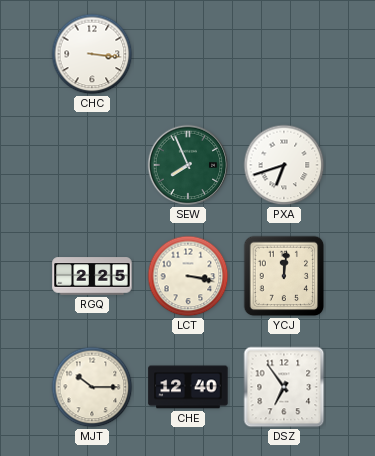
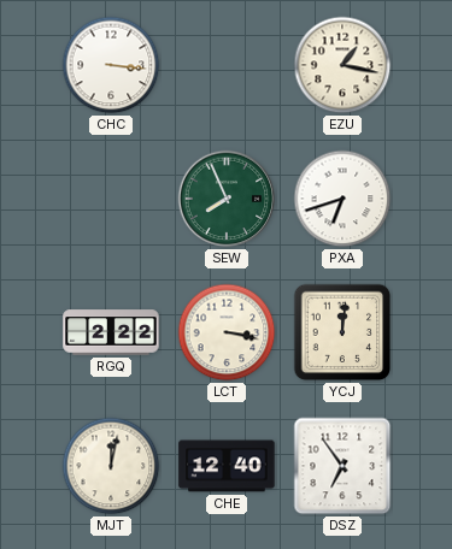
EZU: none -> 1:17
RGQ: 2:25 -> 2:22
MJT: 10:15 -> 12:02
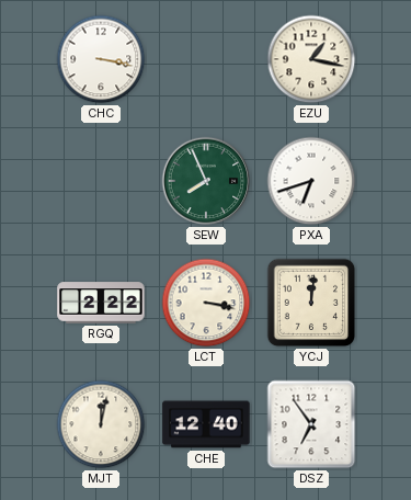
CHC: 3:16 -> 3:17
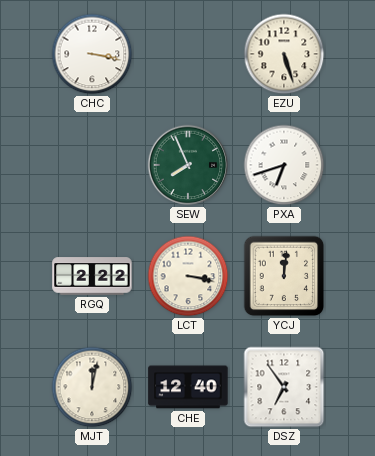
EZU: 1:17 -> 5:27
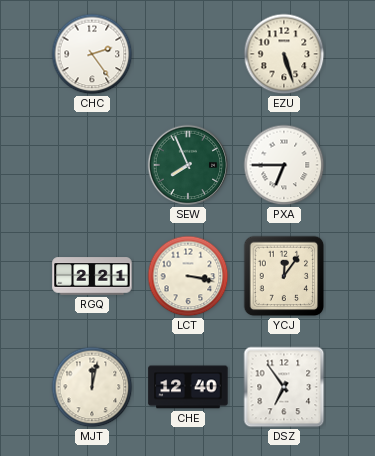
CHC: 3:17 -> 2:24
PXA: 6:42 -> 6:45
RGQ: 2:22 -> 2:21
YCJ: 12:01 -> 12:06
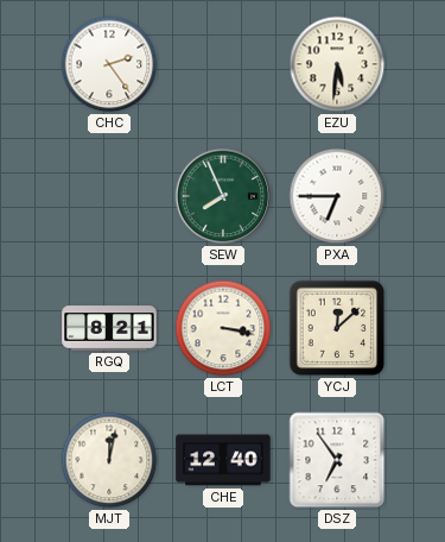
EZU: 5:27 -> 5:31
RGQ: 2:21 -> 8:21
YCJ: 12:06 -> 12:08
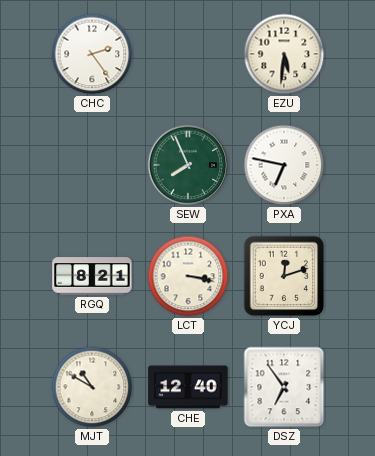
PXA: 6:45 -> 6:47
YCJ: 12:08 -> 12:12
MJT: 12:02 -> 10:50
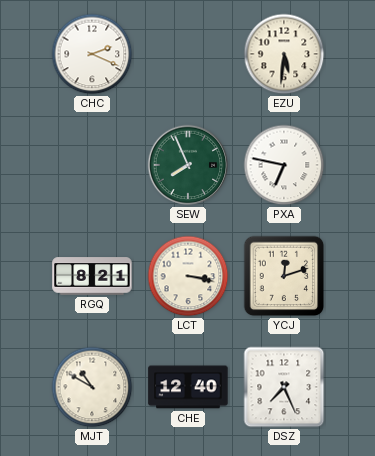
CHC: 2:24 -> 2:19
DSZ: 6:54 -> 7:26
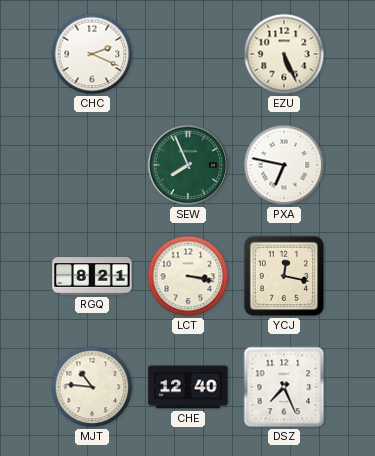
EZU: 5:31 -> 5:26
YCJ: 12:12 -> 12:17
MJT: 10:50 -> 10:46
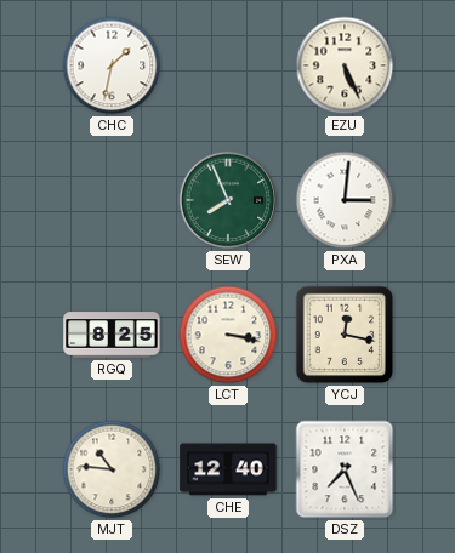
CHC: 2:19 -> 1:32
PXA: 6:47 -> 3:01
RGQ: 8:21 -> 8:25
